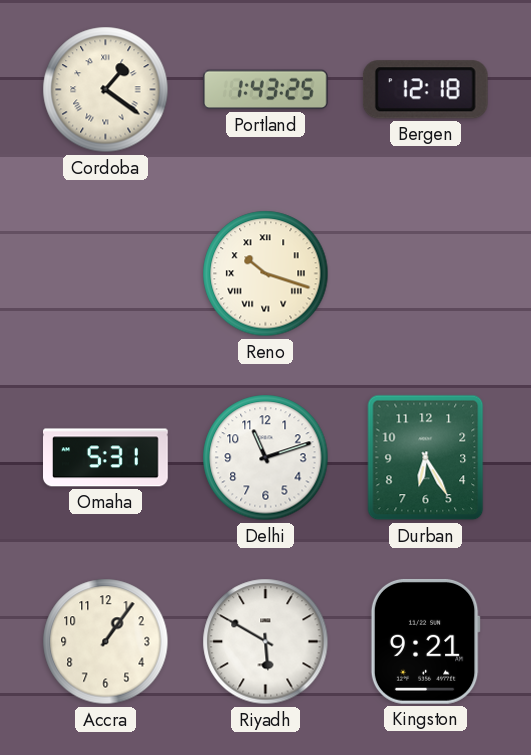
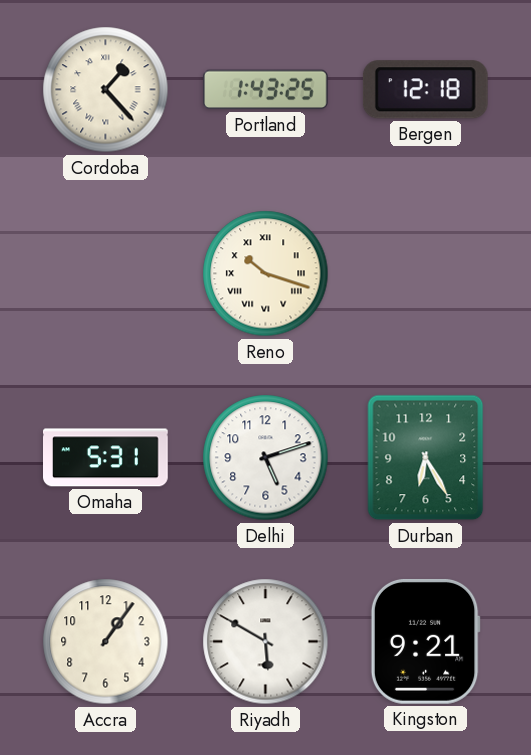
Cordoba: 1:21 -> 1:23
Delhi: 11:12 -> 5:12
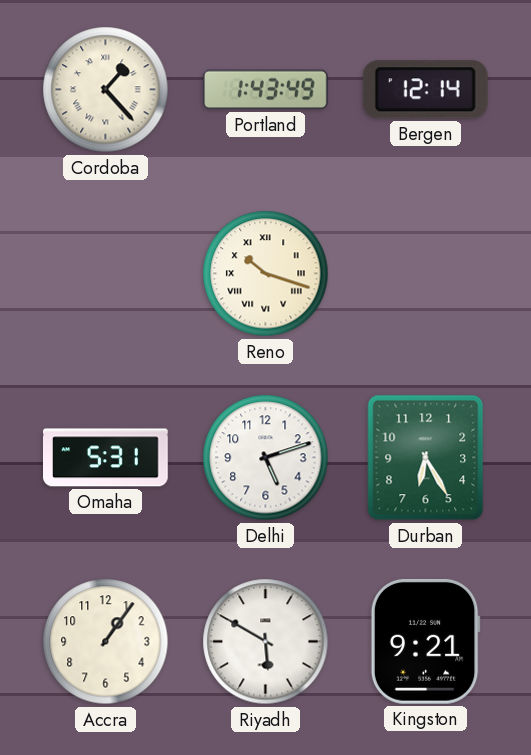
Portland: 1:43:25 -> 1:43:49
Bergen: 12:18 -> 12:14
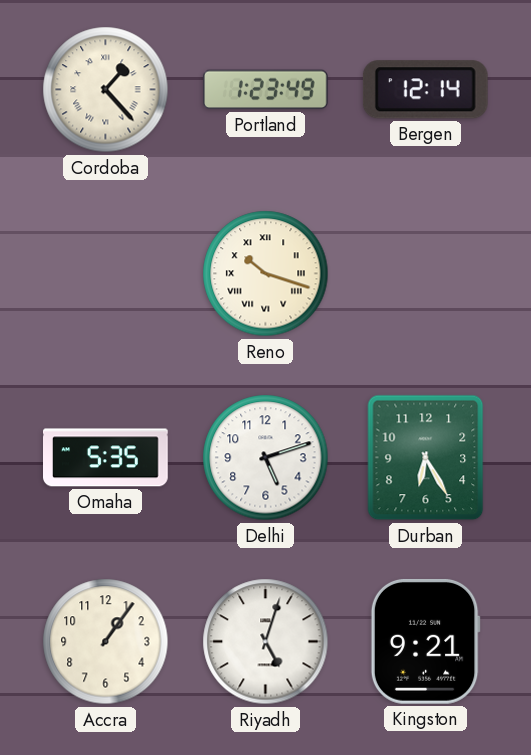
Portland: 1:43 -> 1:23
Omaha: 5:31 -> 5:35
Riyadh: 5:50 -> 5:03
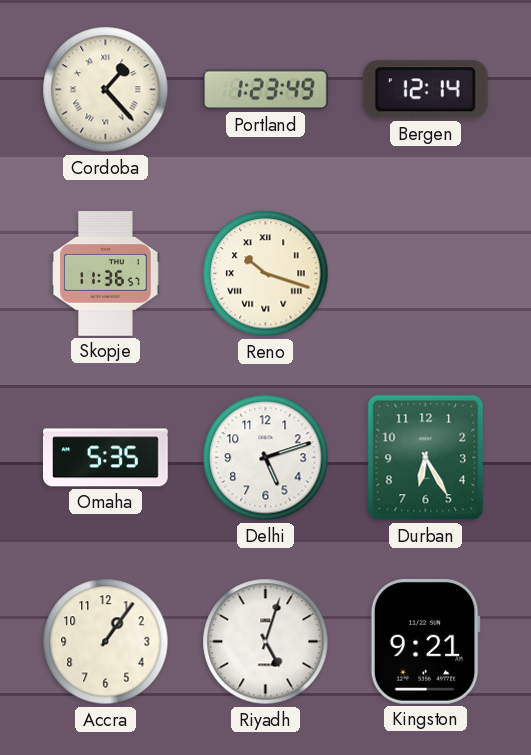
Skopje: none -> 11:36
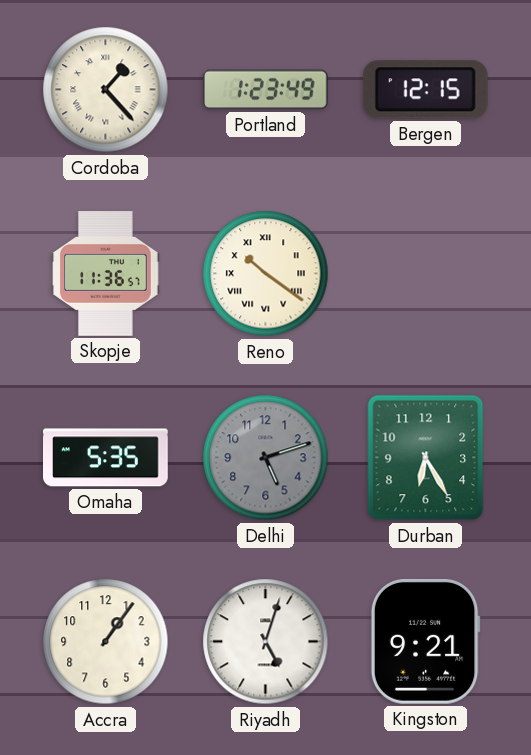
Bergen: 12:14 -> 12:15
Reno: 10:18 -> 10:21
Delhi dial: white -> grey
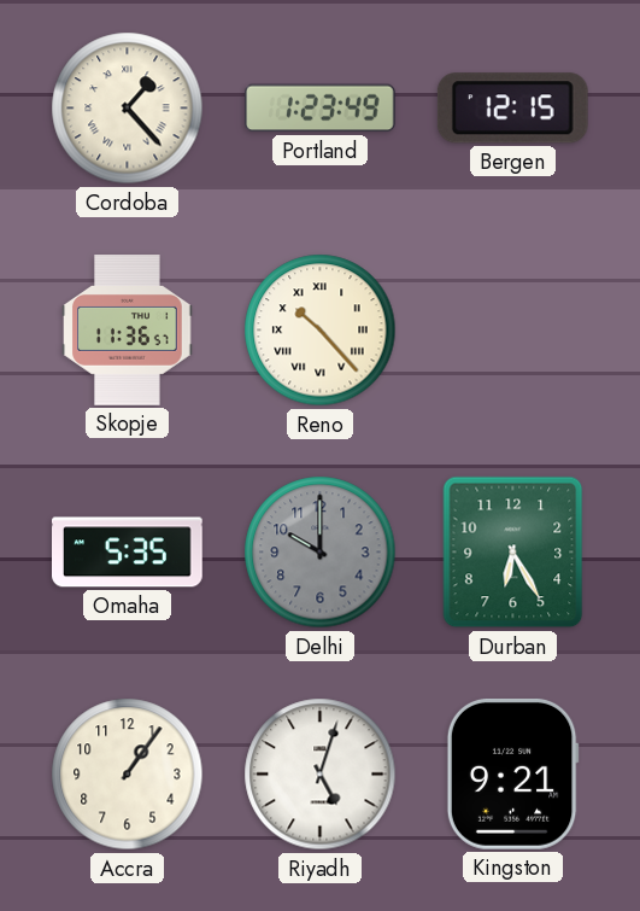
Reno: 10:21 -> 10:23
Delhi: 5:12 -> 10:00
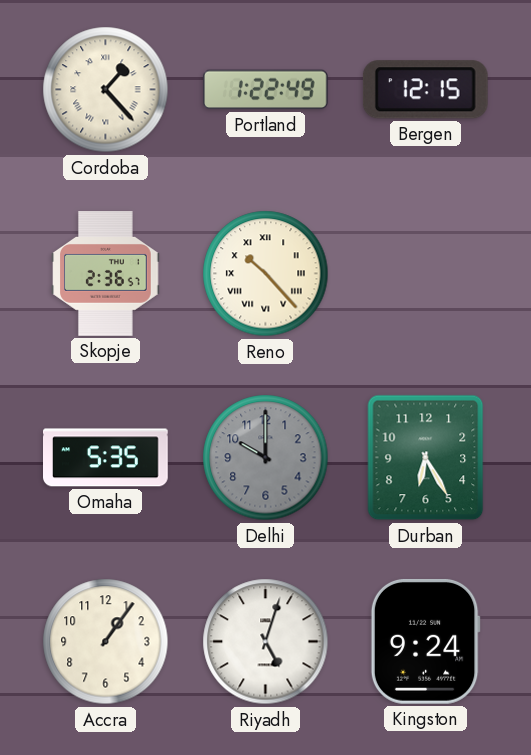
Portland: 1:23 -> 1:22
Skopje: 11:36 -> 2:36
Kingston: 9:21 -> 9:24
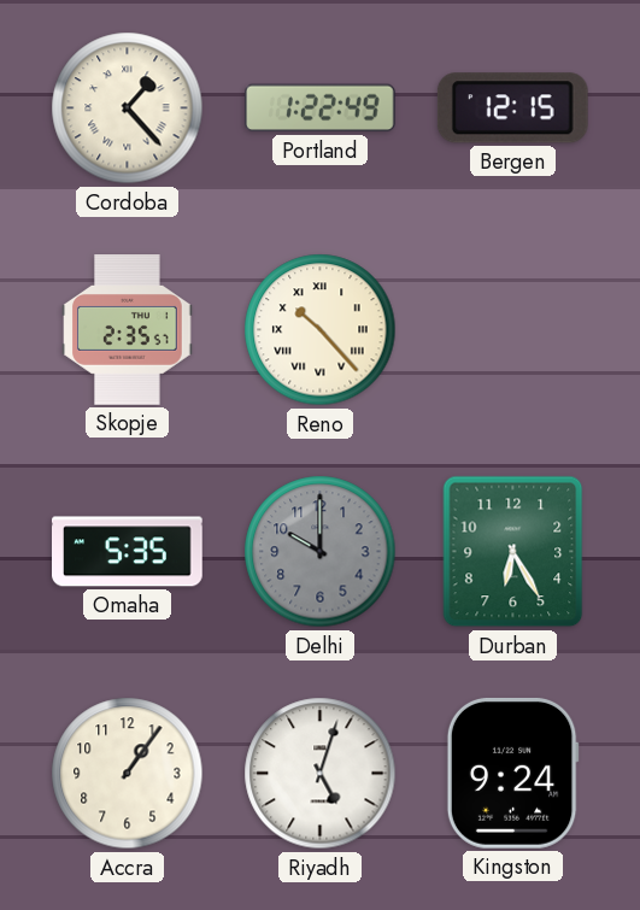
Skopje: 2:36 -> 2:35
